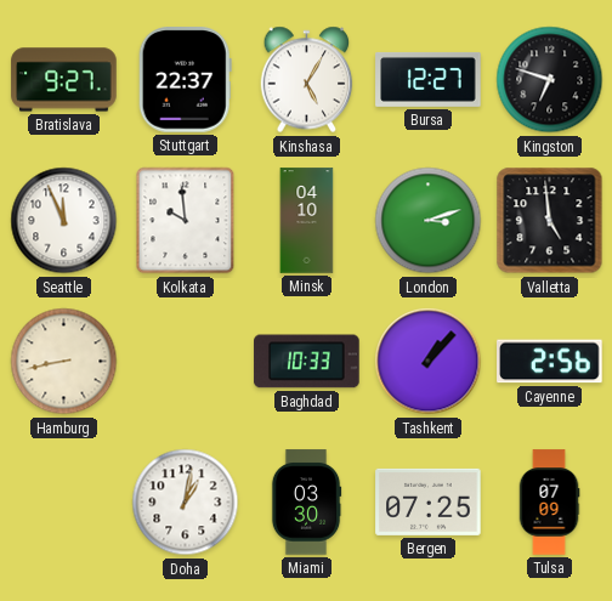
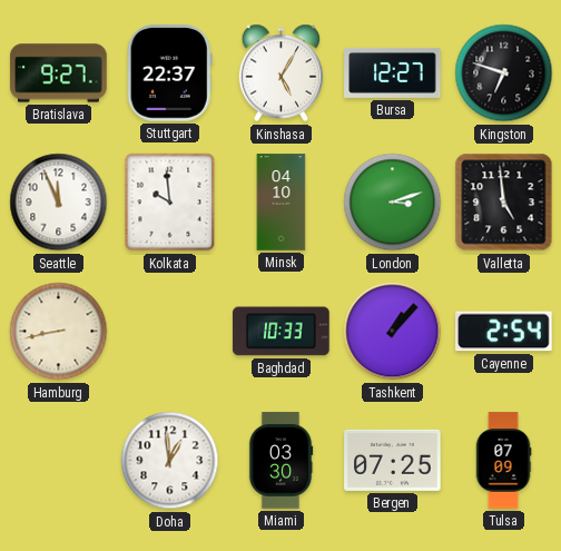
Cayenne: 2:56 -> 2:54
Doha: 1:02 -> 12:59
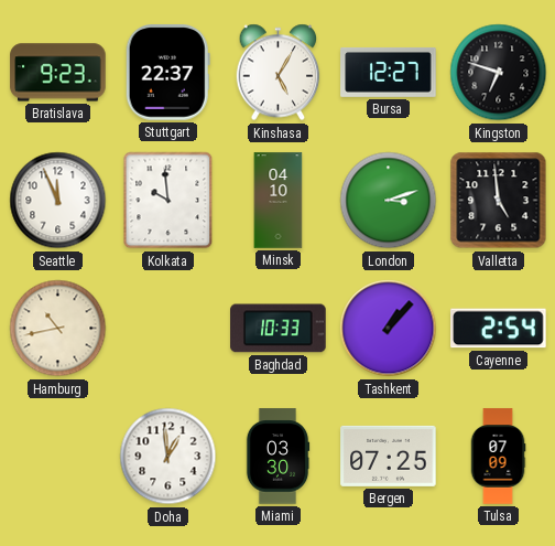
Bratislava: 9:27 -> 9:23
Hamburg: 8:43 -> 10:43
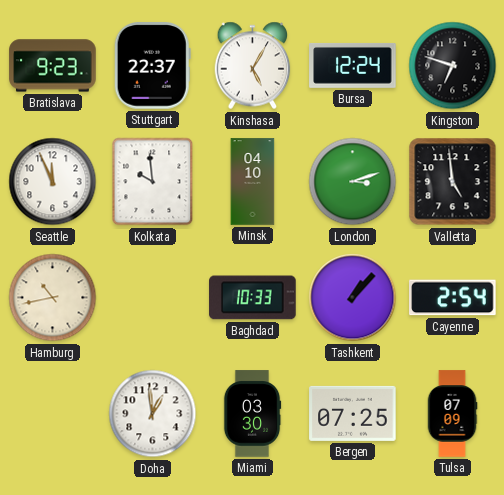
Bursa: 12:27 -> 12:24
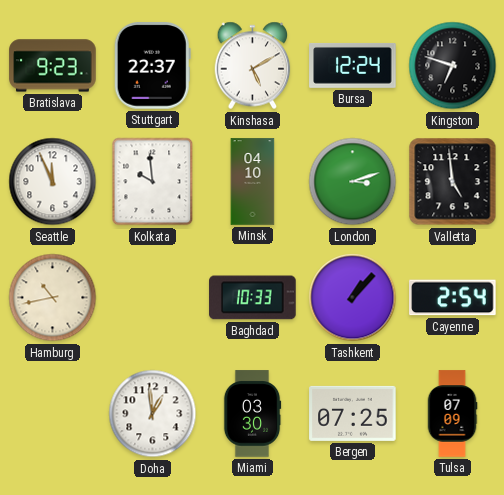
Kinshasa: 5:05 -> 5:10
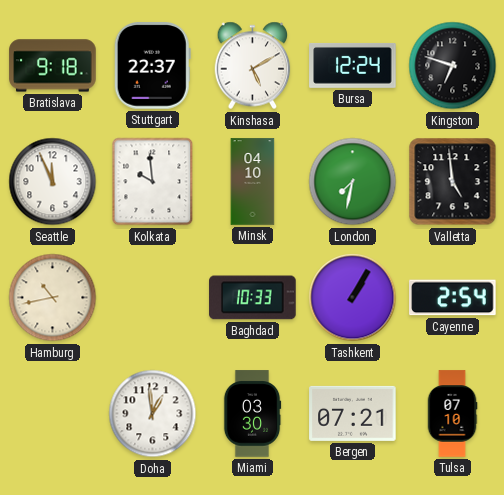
Bratislava: 9:23 -> 9:18
London: 3:12 -> 7:32
Tashkent: 1:07 -> 1:05
Bergen: 07:25 -> 07:21
Tulsa: 07:09 -> 07:10
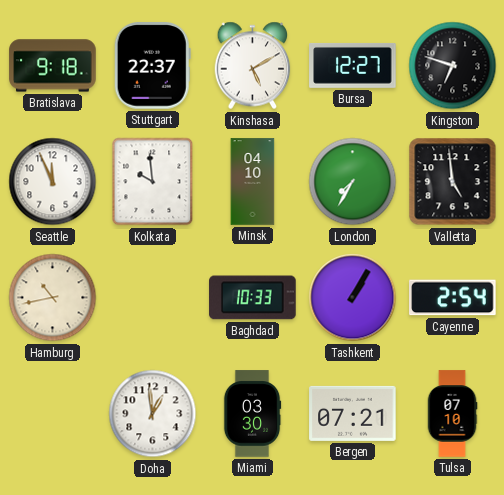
Bursa: 12:24 -> 12:27
London: 7:32 -> 7:35
